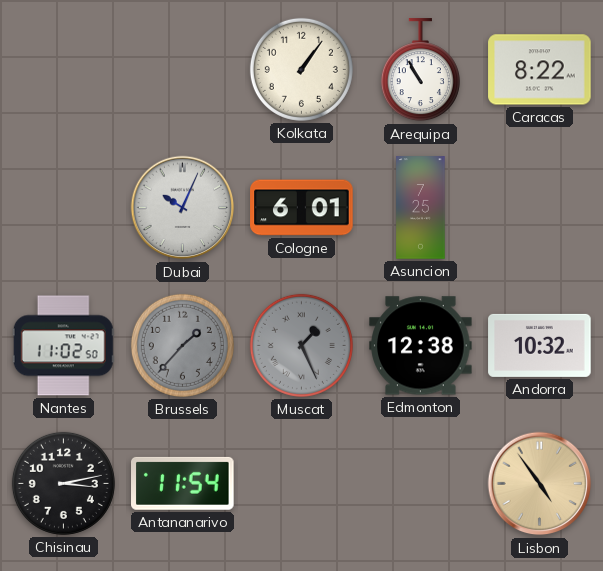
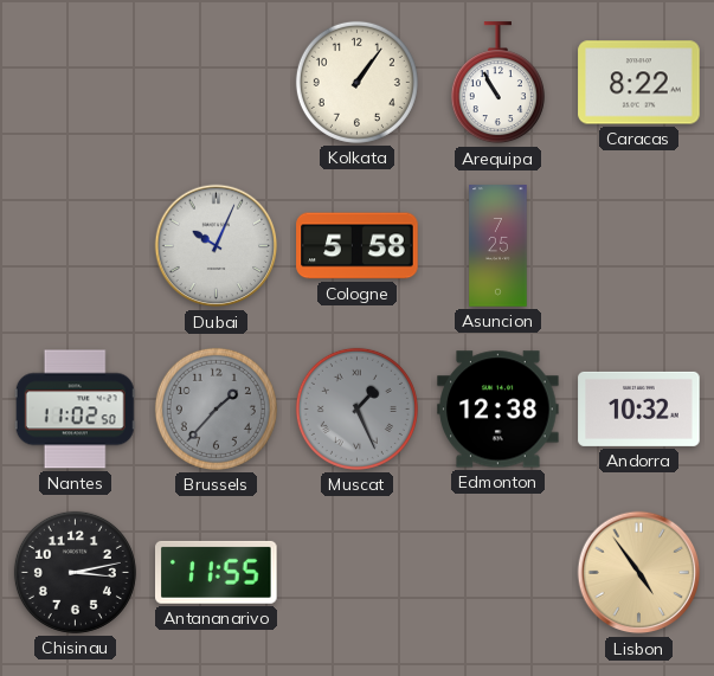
Cologne: 6:01 -> 5:58
Antananarivo: 11:54 -> 11:55
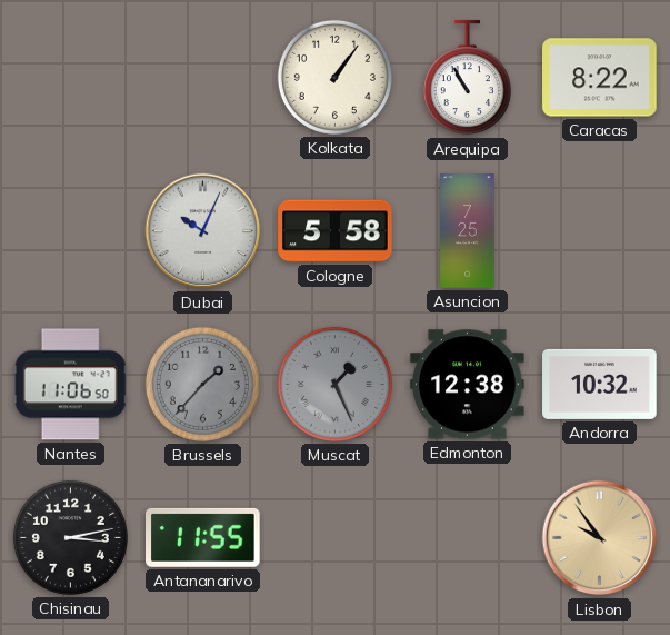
Nantes: 11:02 -> 11:06
Lisbon: 4:54 -> 9:54
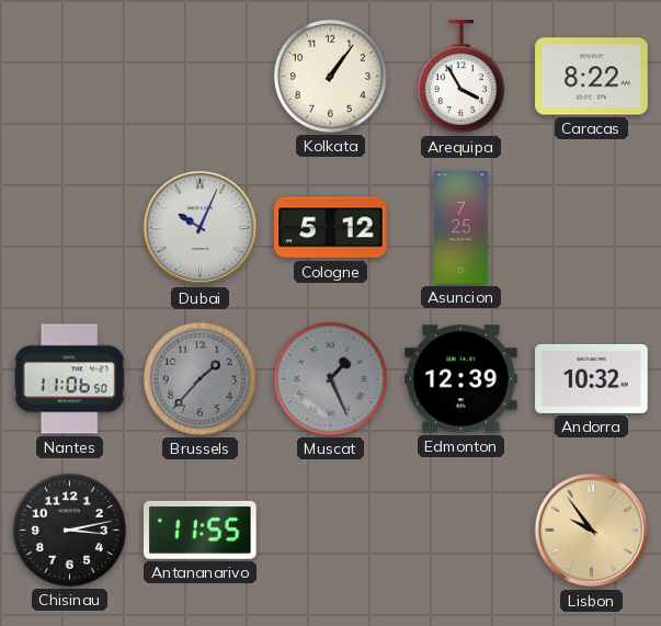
Arequipa: 10:55 -> 3:55
Cologne: 5:58 -> 5:12
Edmonton: 12:38 -> 12:39
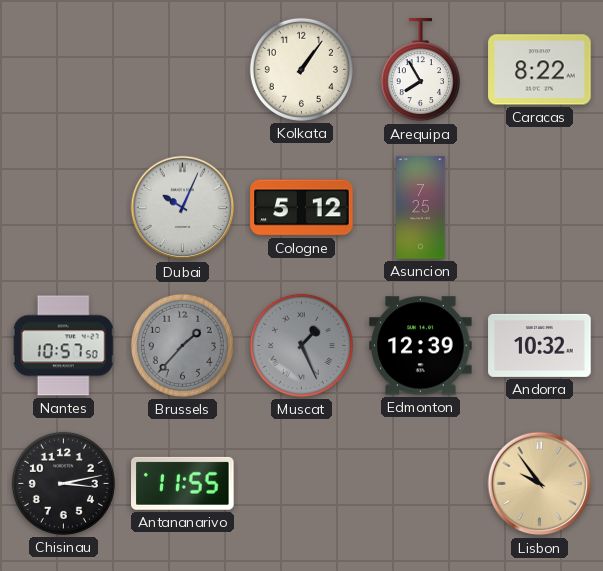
Arequipa: 3:55 -> 7:55
Nantes: 11:06 -> 10:57
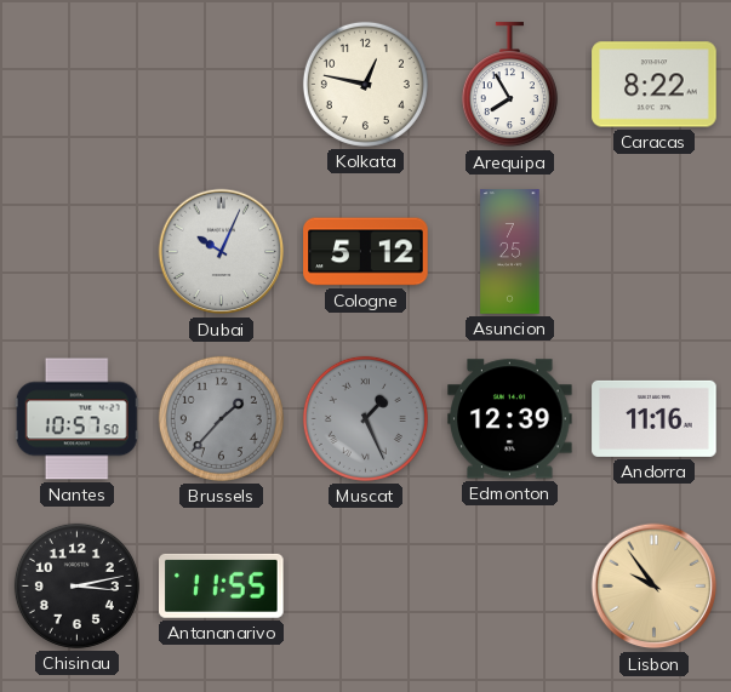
Kolkata: 1:06 -> 12:47
Andorra: 10:32 -> 11:16
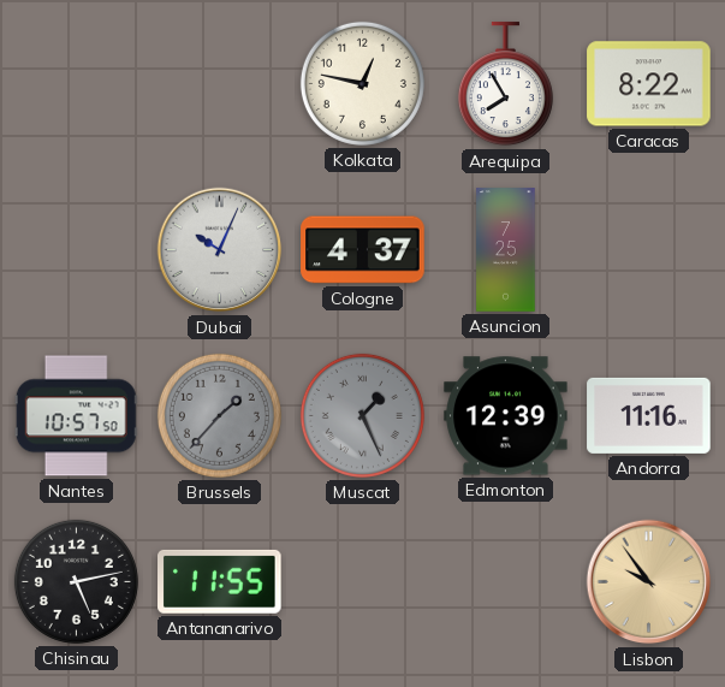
Cologne: 5:12 -> 4:37
Chisinau: 3:13 -> 5:13
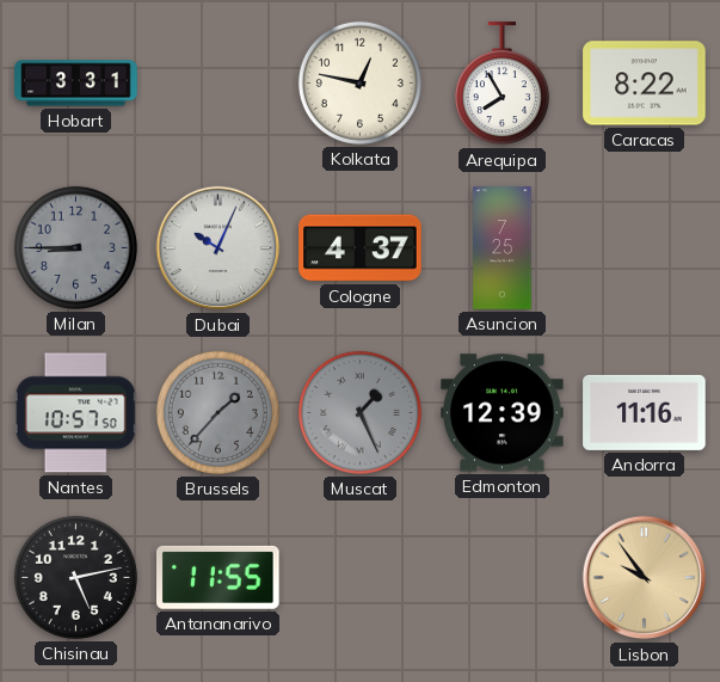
Hobart: none -> 3:31
Milan: none -> 8:45
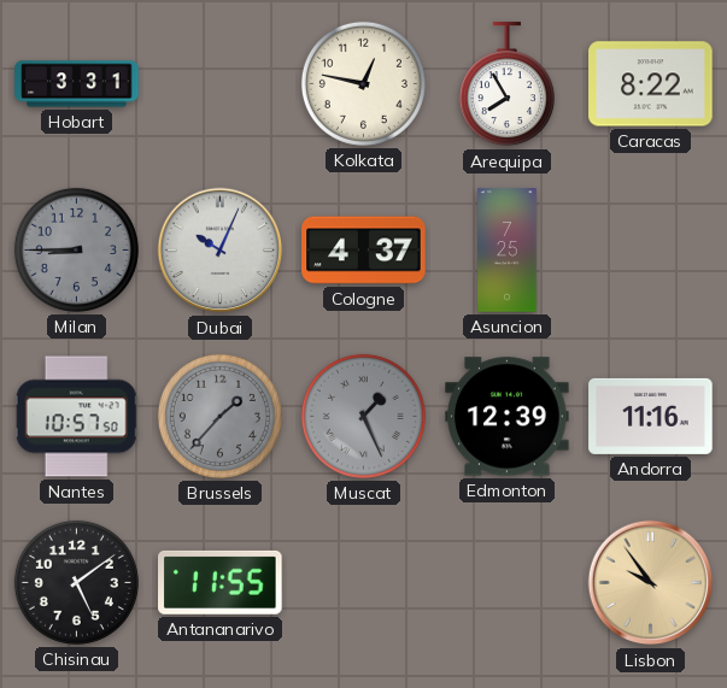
Chisinau: 5:13 -> 5:09
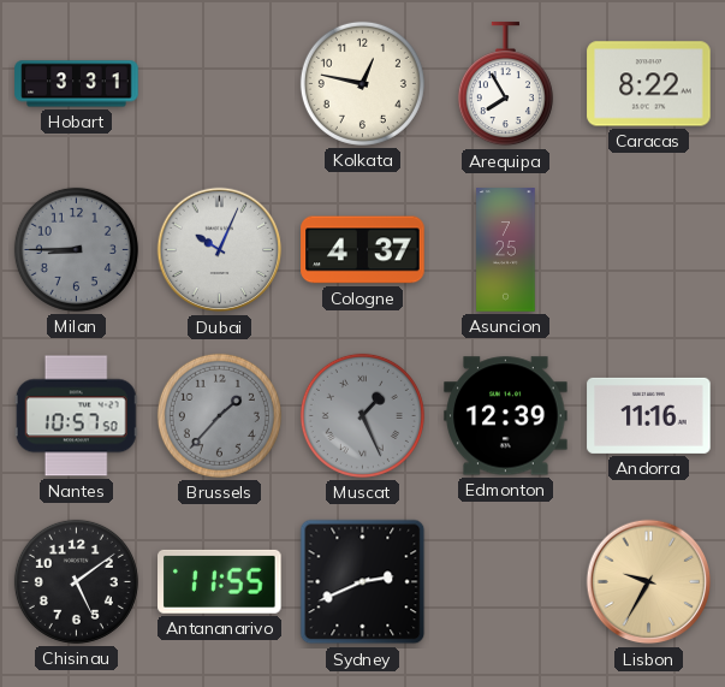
Sydney: none -> 2:41
Lisbon: 9:54 -> 9:35
